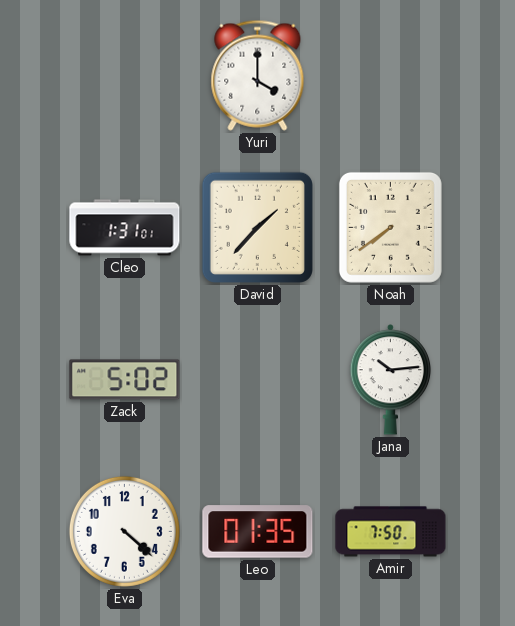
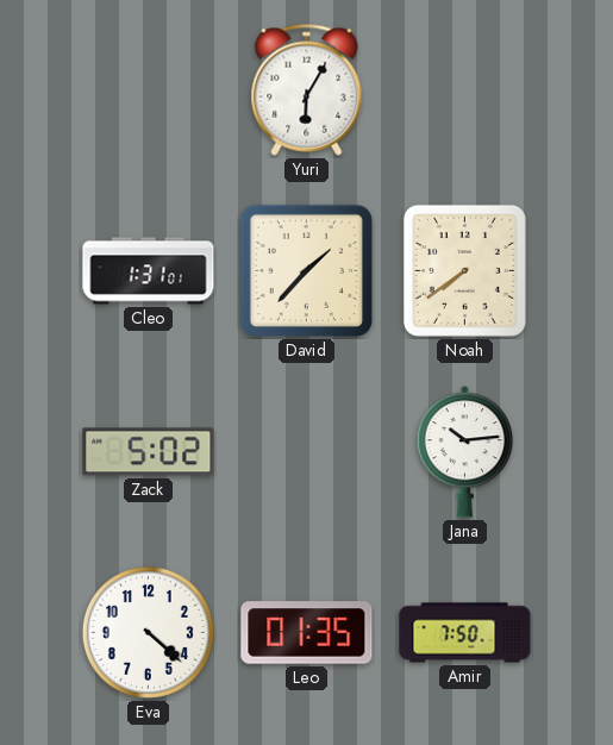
Yuri: 4:00 -> 6:05
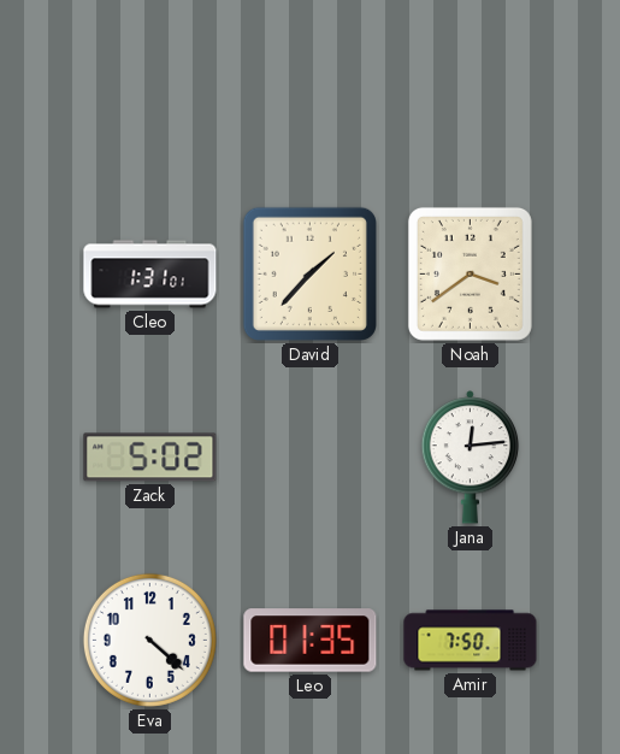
Yuri: 6:05 -> none
Noah: 7:39 -> 3:39
Jana: 10:14 -> 12:14
